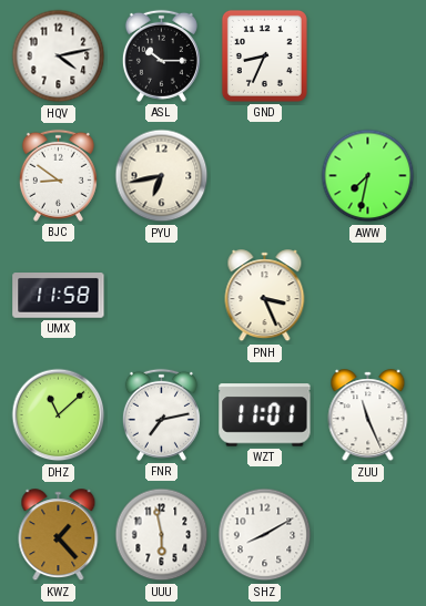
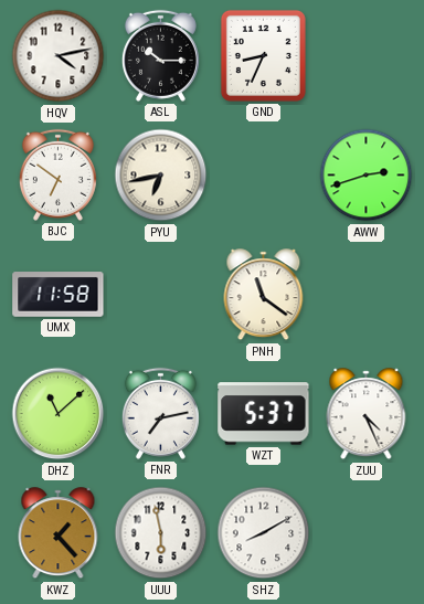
BJC: 8:51 -> 6:51
AWW: 7:32 -> 2:42
PNH: 3:26 -> 11:21
WZT: 11:01 -> 5:37
ZUU: 11:26 -> 4:26
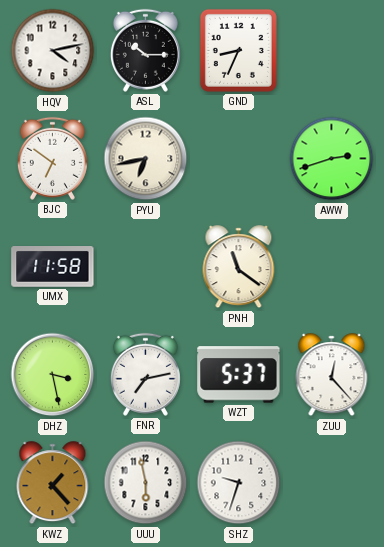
DHZ: 11:08 -> 3:28
ZUU: 4:26 -> 12:23
SHZ: 8:10 -> 9:33
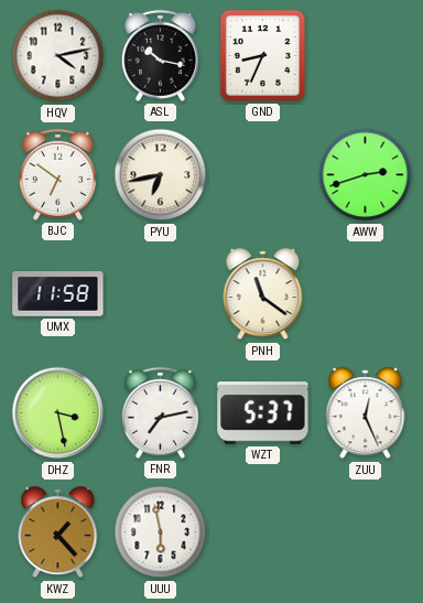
ASL: 10:15 -> 10:17
ZUU: 12:23 -> 12:26
SHZ: 9:33 -> none
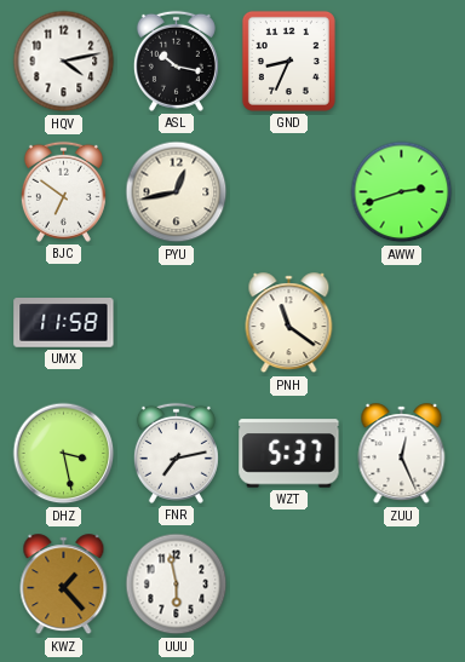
PYU: 6:43 -> 12:43
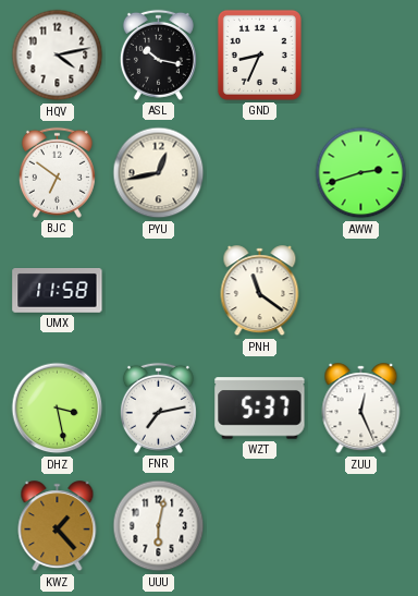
UUU: 5:58 -> 6:02
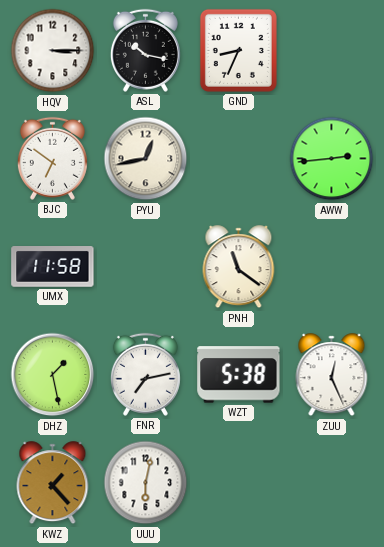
HQV: 4:13 -> 3:15
AWW: 2:42 -> 2:44
DHZ: 3:28 -> 1:28
WZT: 5:37 -> 5:38
